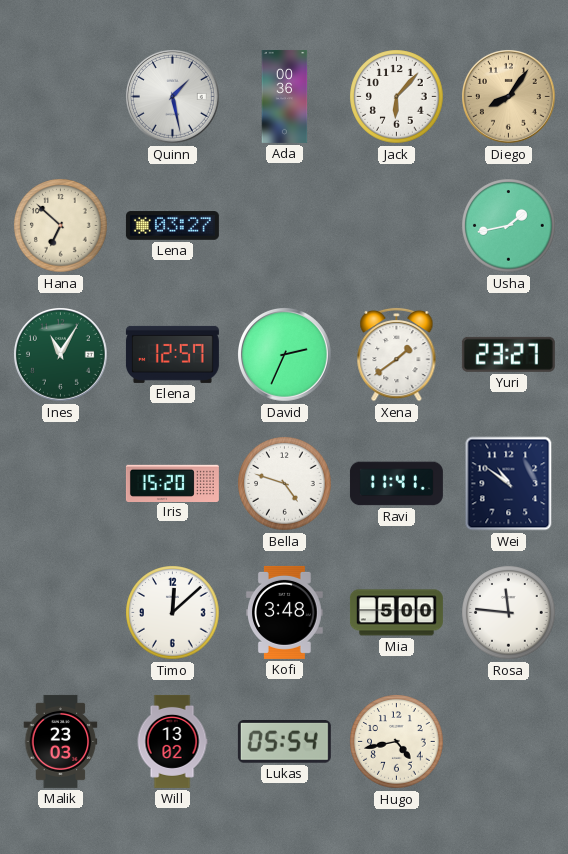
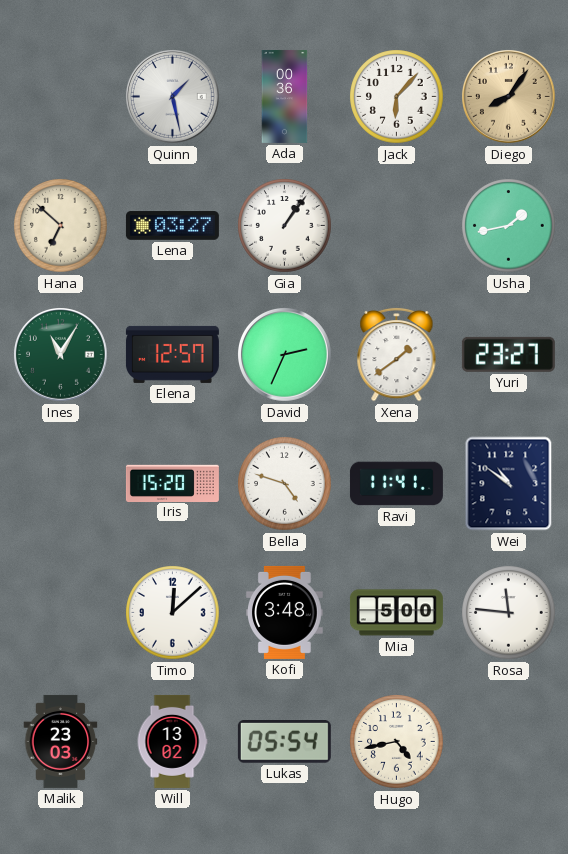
Gia: none -> 1:06
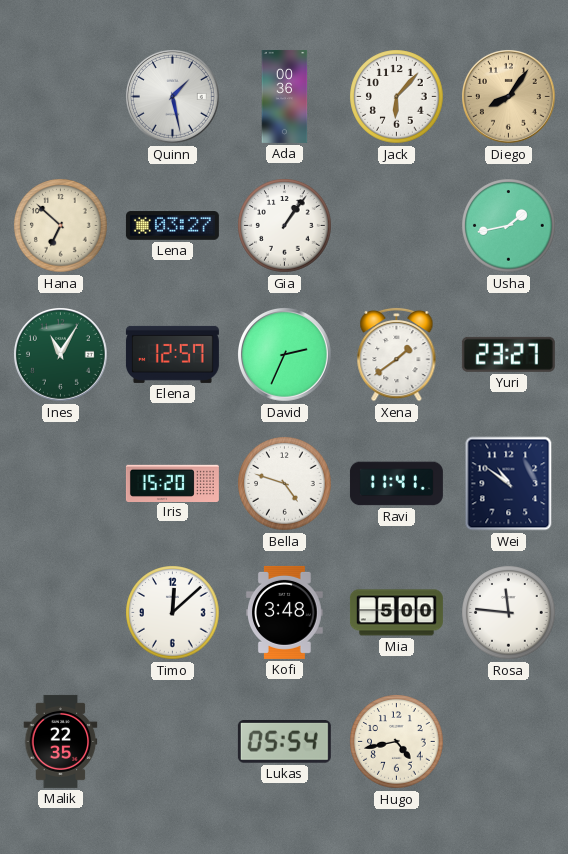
Malik: 23:03 -> 22:35
Will: 13:02 -> none
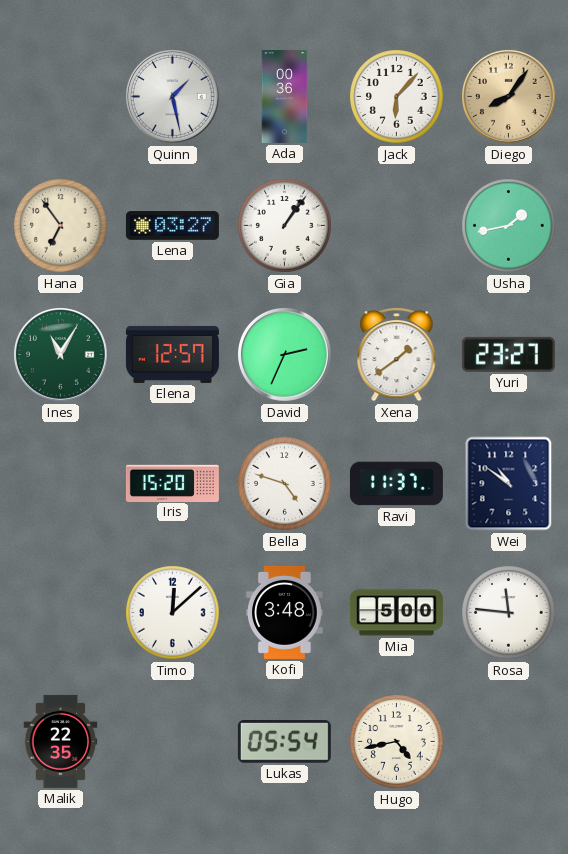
Hana: 6:52 -> 6:54
Ravi: 11:41 -> 11:37
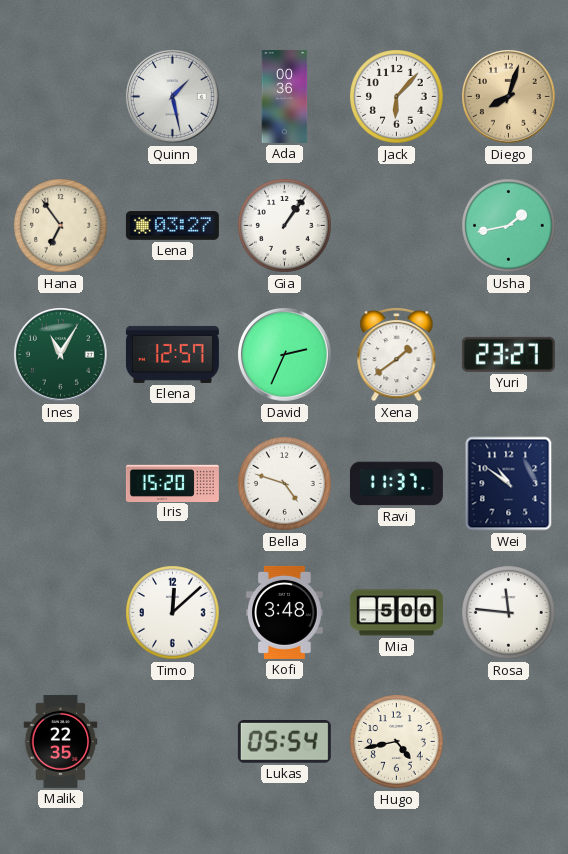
Diego: 8:06 -> 8:03
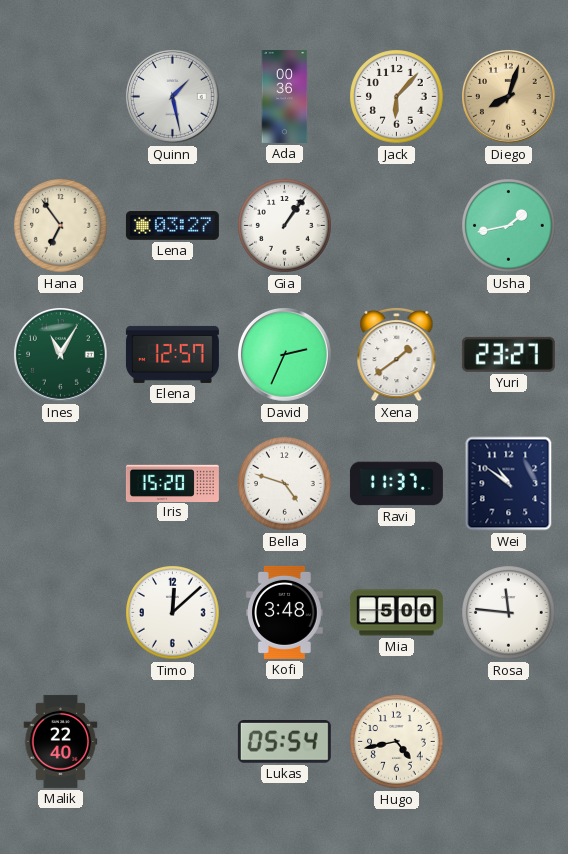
Malik: 22:35 -> 22:40
